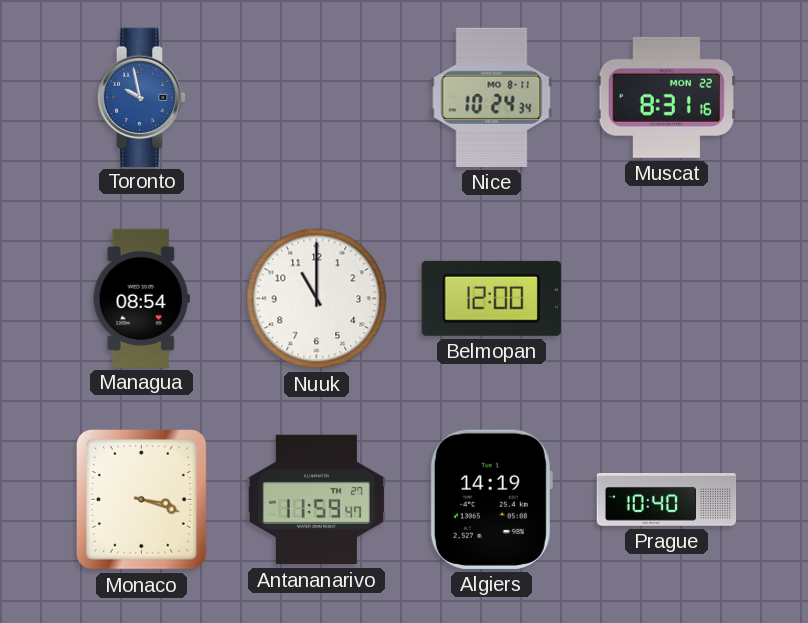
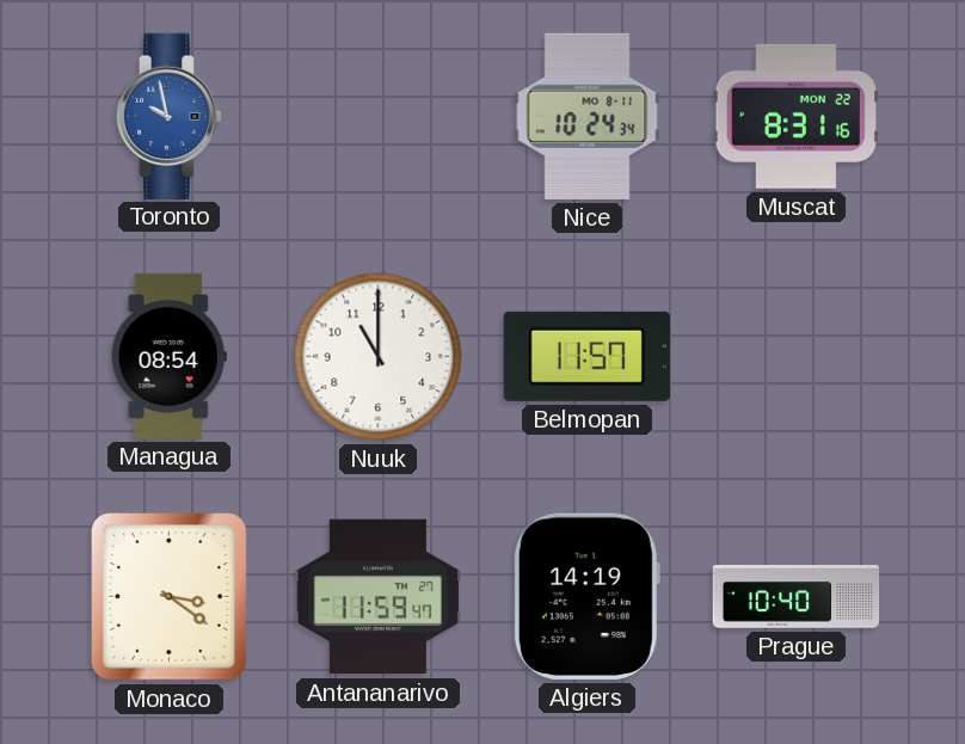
Belmopan: 12:00 -> 11:57
Monaco: 3:18 -> 3:21
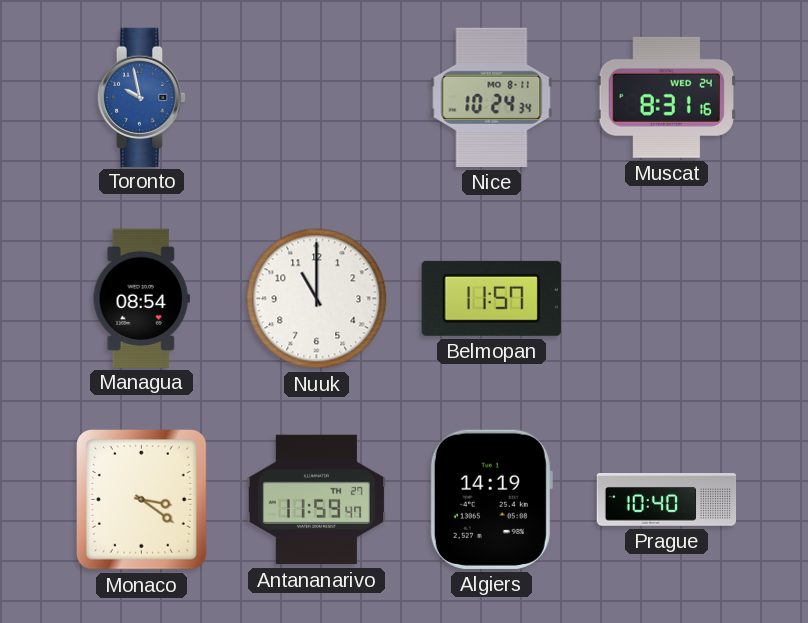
Muscat date: MON 22 -> WED 24
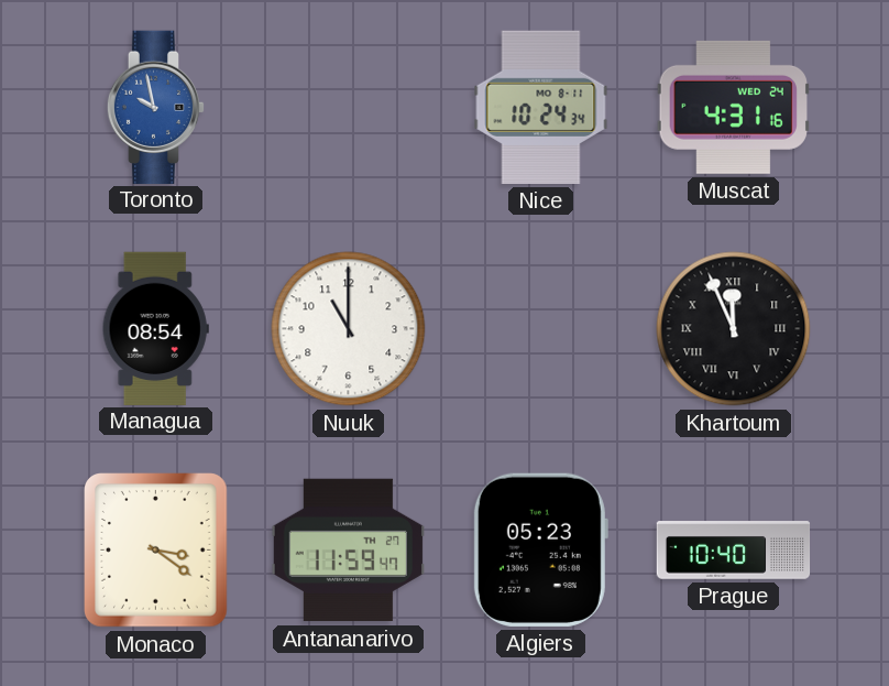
Muscat: 8:31 -> 4:31
Belmopan: 11:57 -> none
Khartoum: none -> 11:56
Algiers: 14:19 -> 05:23
